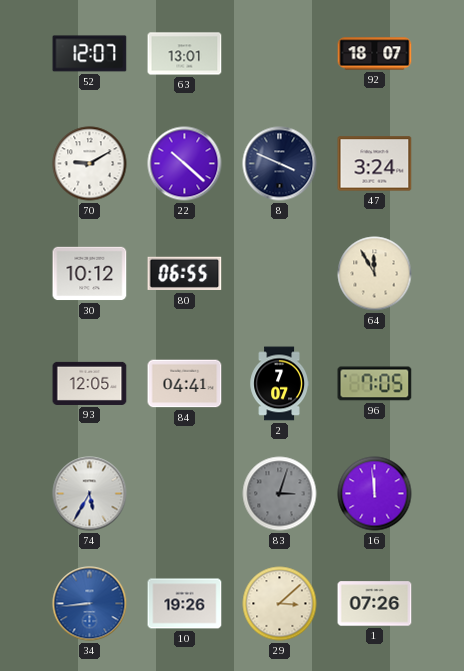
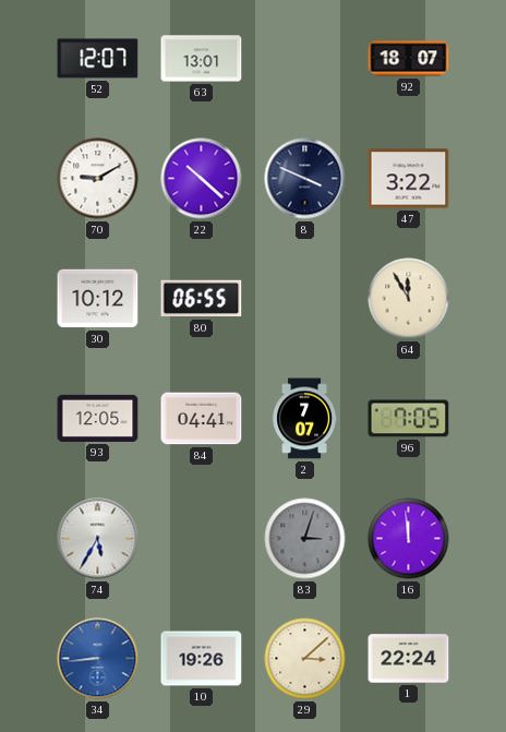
47: 3:24 -> 3:22
1: 07:26 -> 22:24
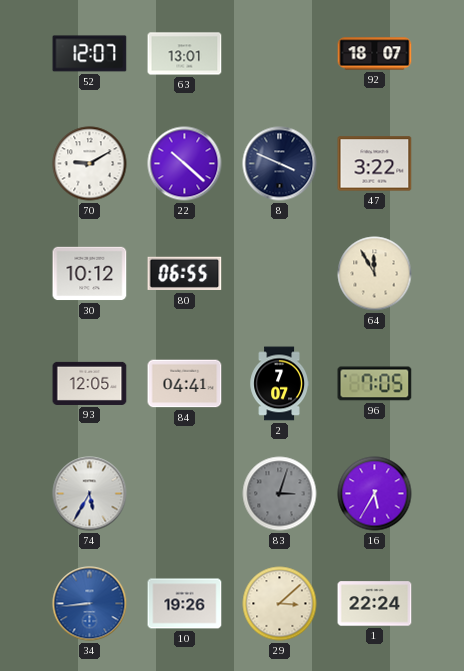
16: 11:59 -> 5:35
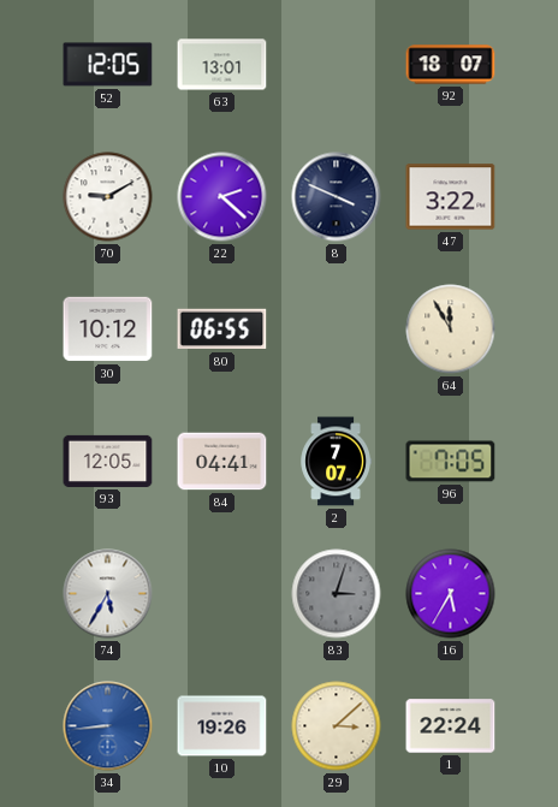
52: 12:07 -> 12:05
22: 10:22 -> 2:22
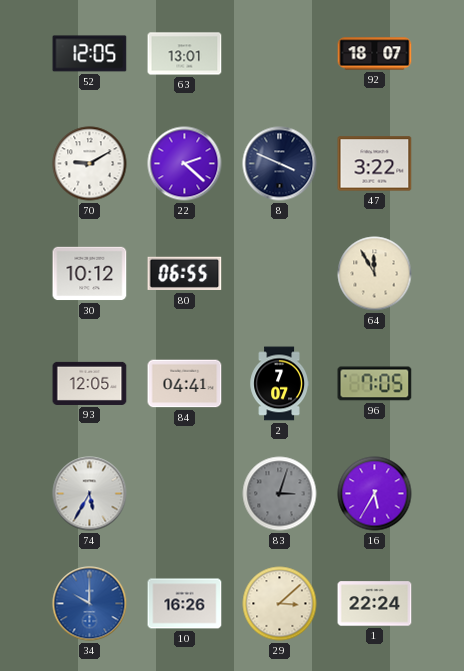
34: 8:44 -> 10:00
10: 19:26 -> 16:26
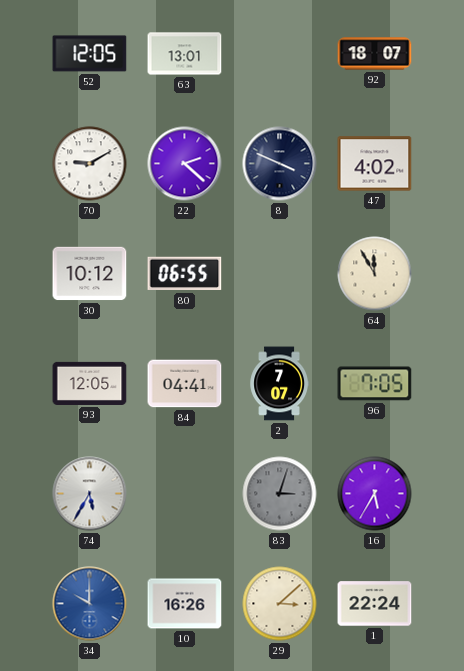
47: 3:22 -> 4:02
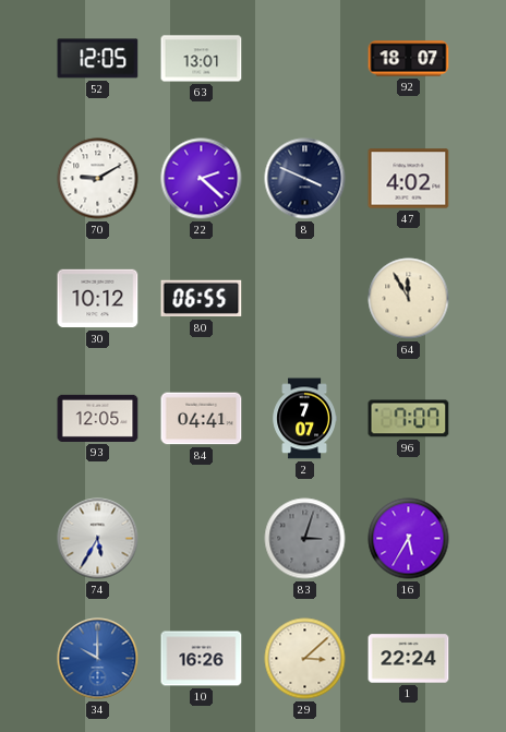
96: 7:05 -> 7:07
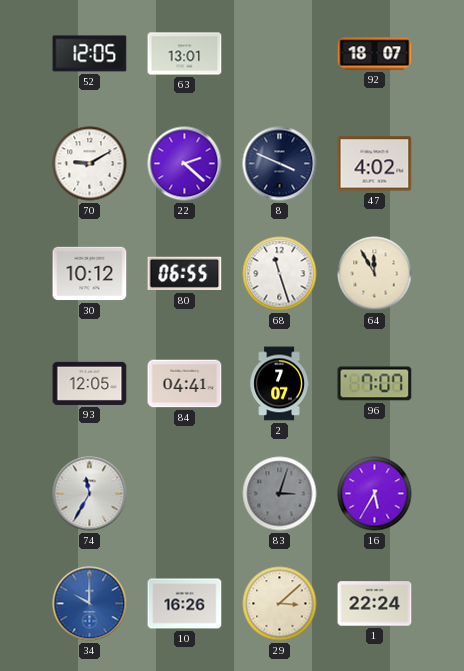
68: none -> 11:27
74: 5:35 -> 11:35
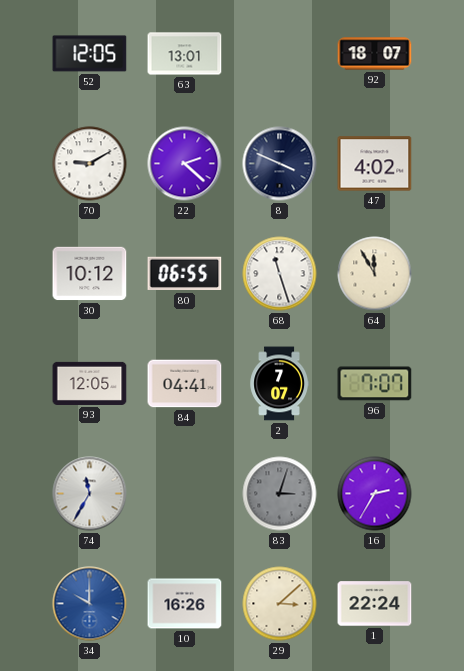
16: 5:35 -> 2:35
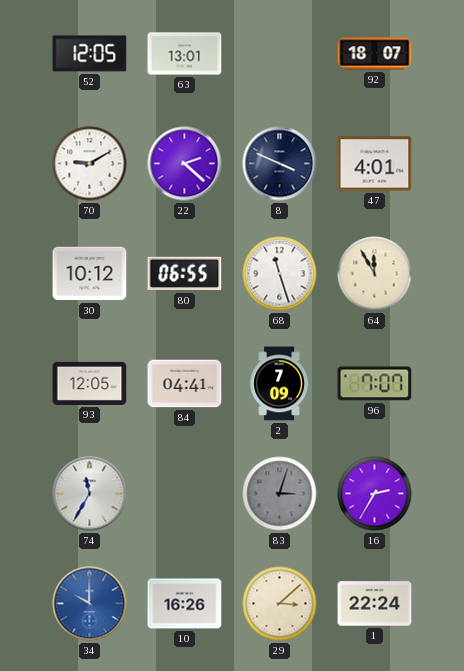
47: 4:02 -> 4:01
2: 7:07 -> 7:09
